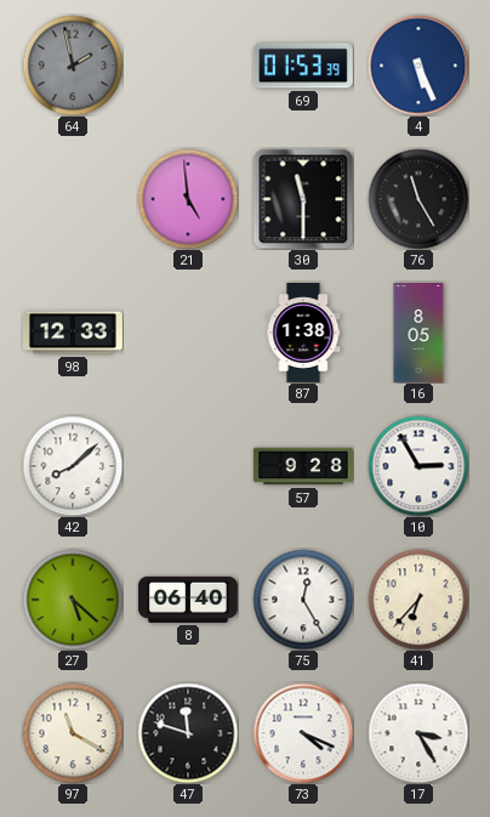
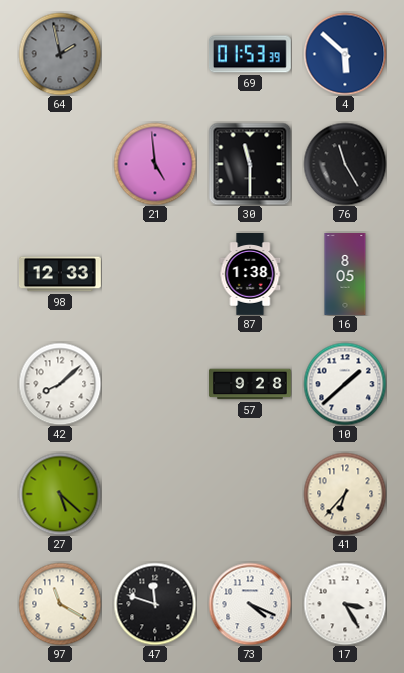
4: 5:26 -> 5:52
10: 2:55 -> 1:38
8: 06:40 -> none
75: 12:25 -> none
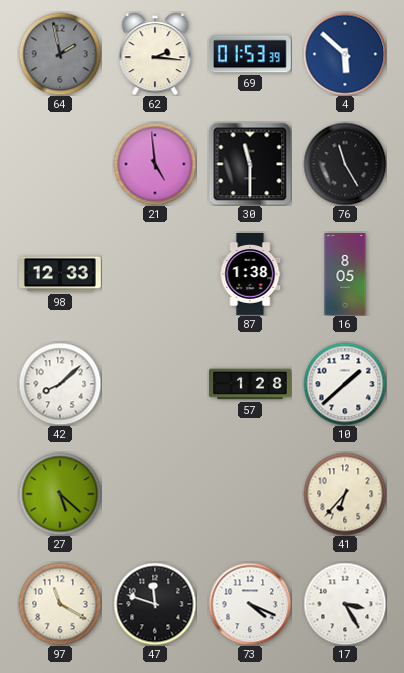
62: none -> 2:16
57: 9:28 -> 1:28
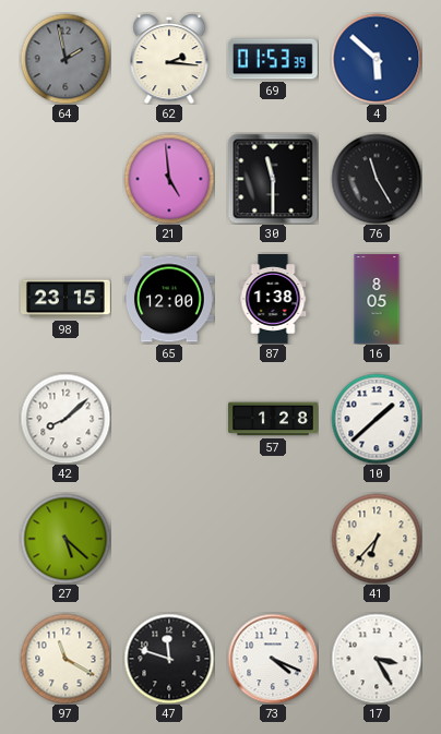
98: 12:33 -> 23:15
65: none -> 12:00
